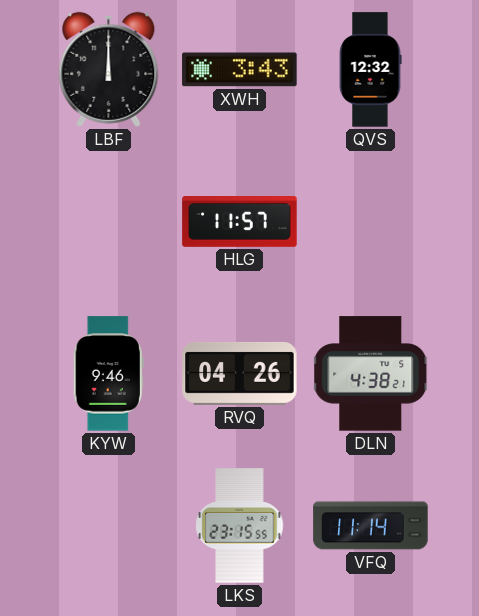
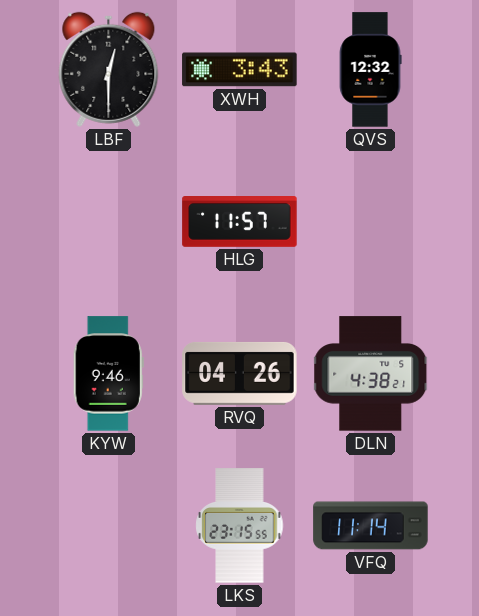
LBF: 12:00 -> 12:30
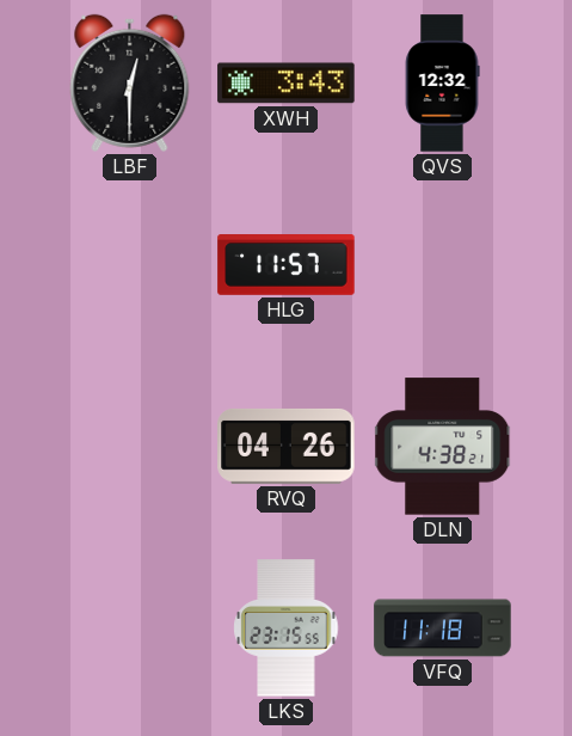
KYW: 9:46 -> none
VFQ: 11:14 -> 11:18
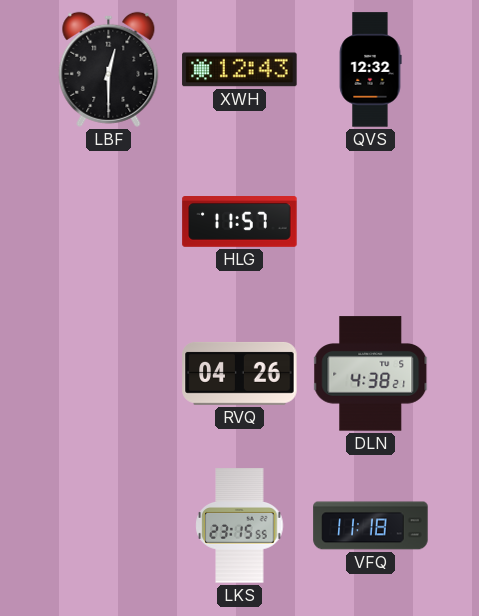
XWH: 3:43 -> 12:43
